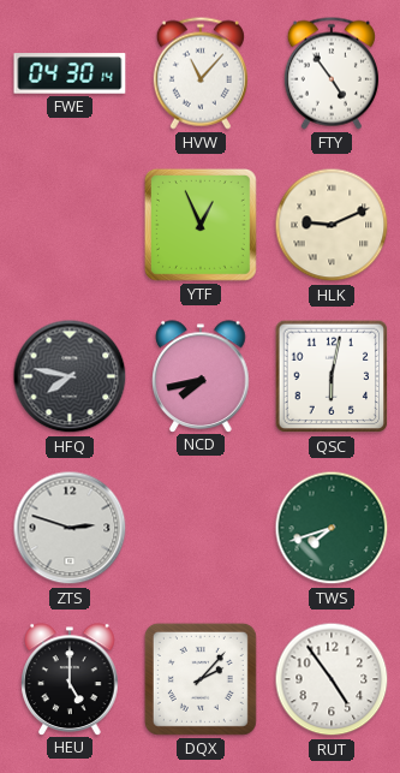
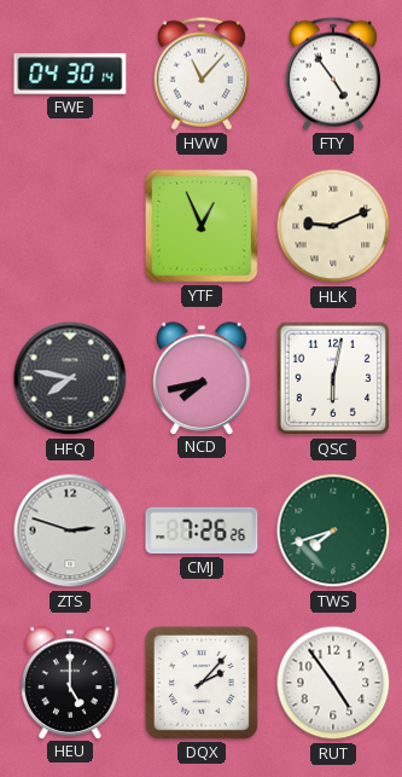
CMJ: none -> 7:26
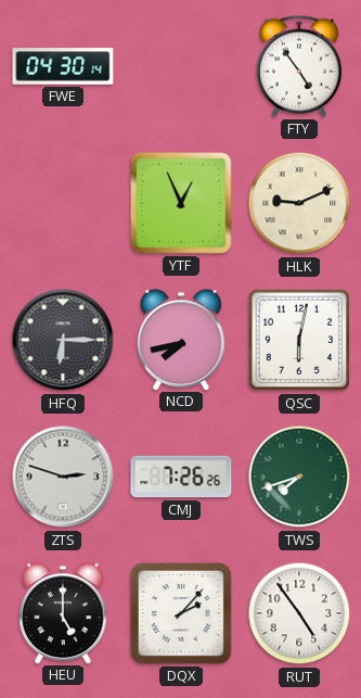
HVW: 11:07 -> none
HFQ: 7:47 -> 6:15
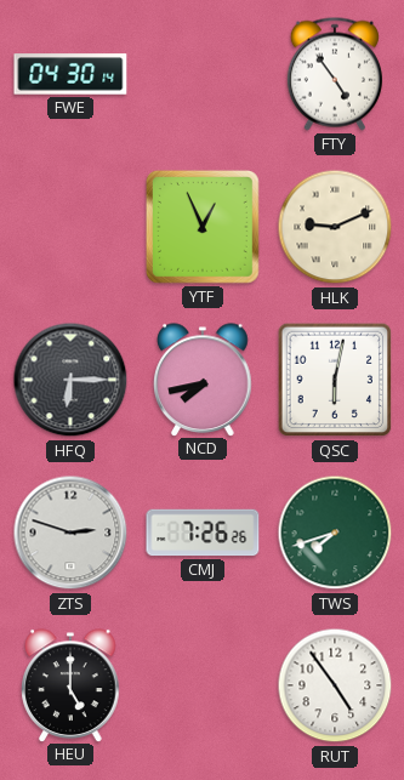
DQX: 2:07 -> none
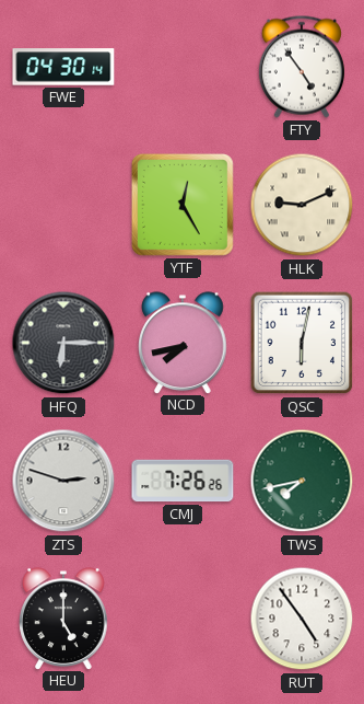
YTF: 12:56 -> 12:25
TWS: 7:42 -> 7:43
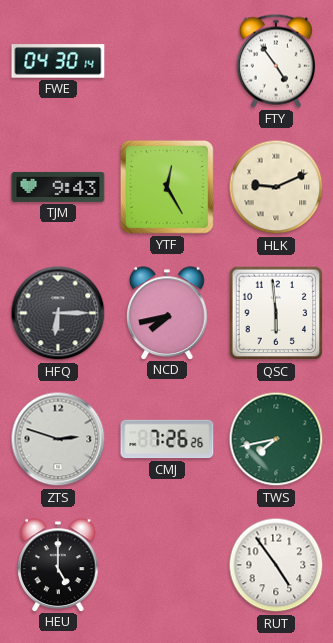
TJM: none -> 9:43
QSC: 6:02 -> 5:59
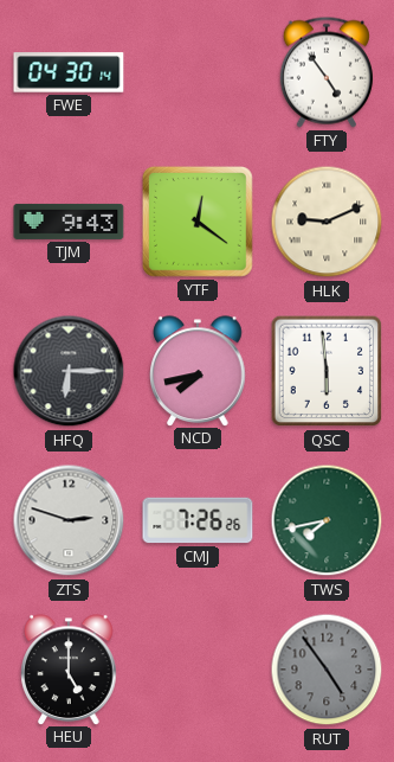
YTF: 12:25 -> 12:21
RUT dial: white -> grey
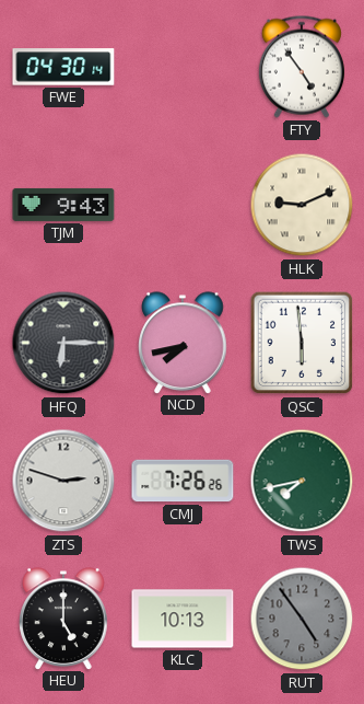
YTF: 12:21 -> none
KLC: none -> 10:13
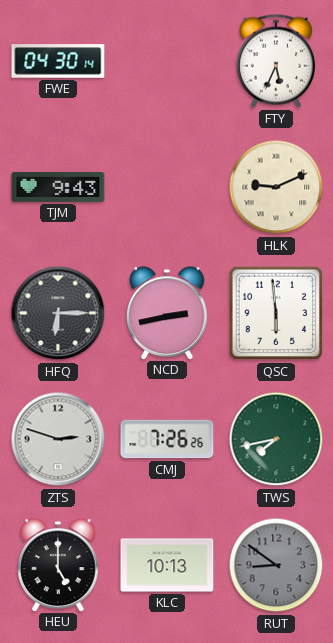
FTY: 4:54 -> 5:34
NCD: 7:43 -> 2:43
RUT: 4:54 -> 8:51
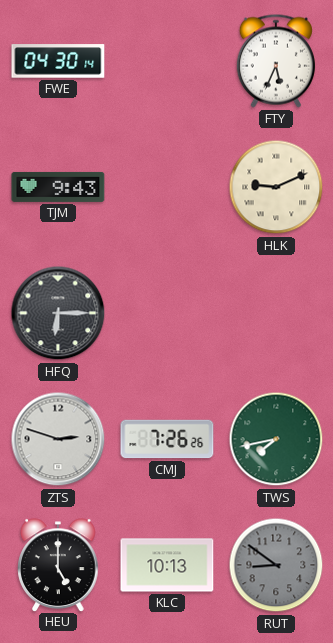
NCD: 2:43 -> none
QSC: 5:59 -> none
